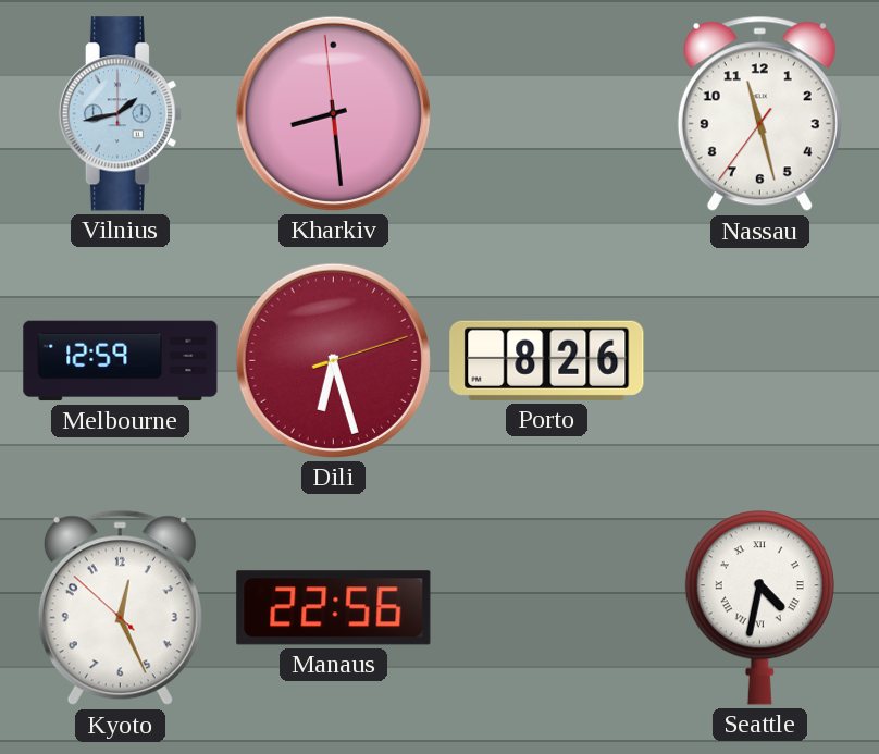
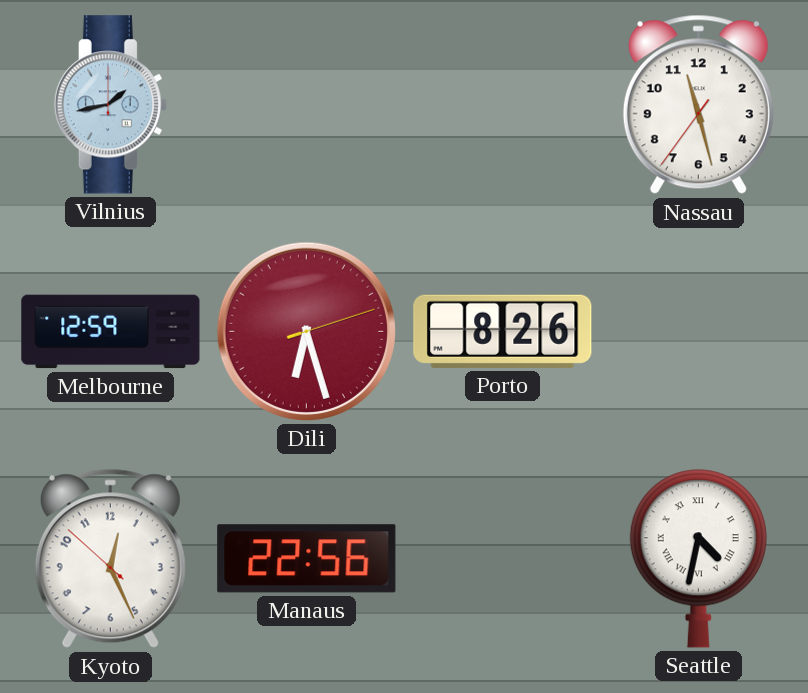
Kharkiv: 8:28 -> none
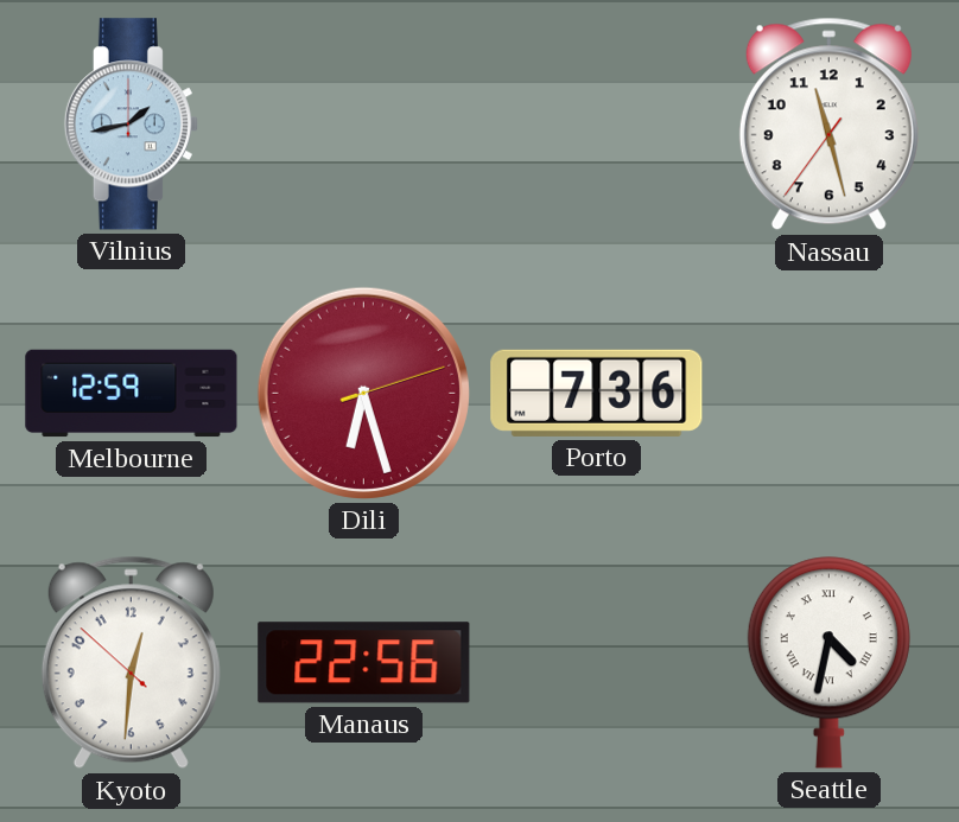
Porto: 8:26 -> 7:36
Kyoto: 12:25 -> 12:30
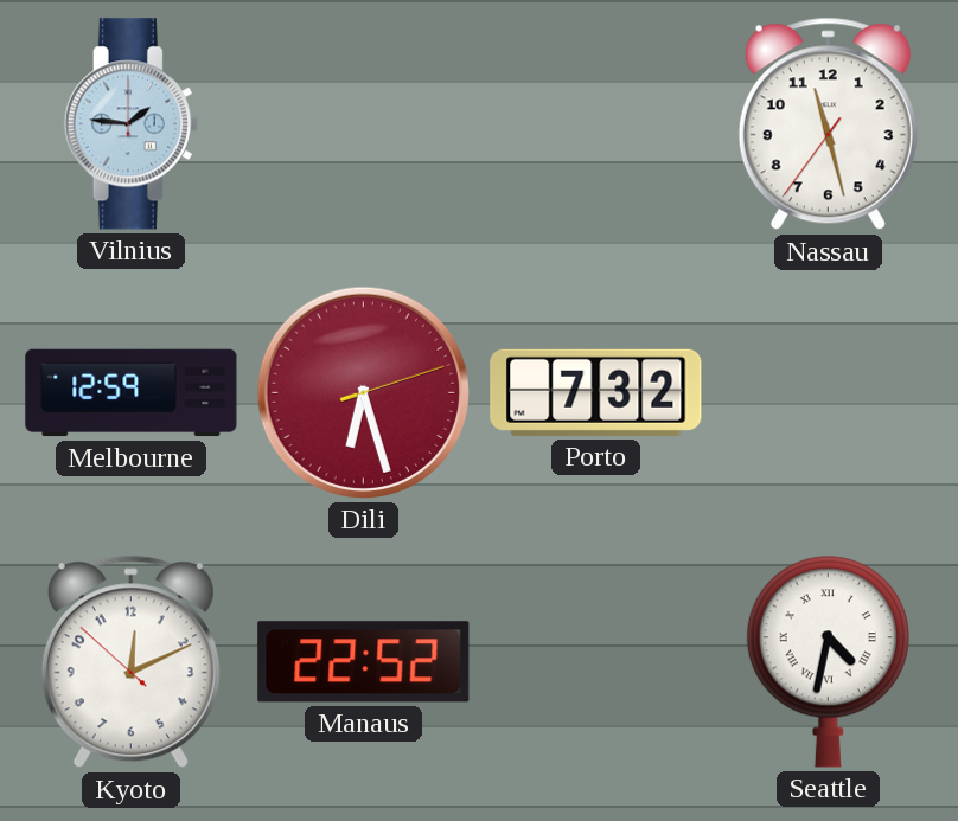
Vilnius: 1:43 -> 1:46
Porto: 7:36 -> 7:32
Kyoto: 12:30 -> 12:10
Manaus: 22:56 -> 22:52
